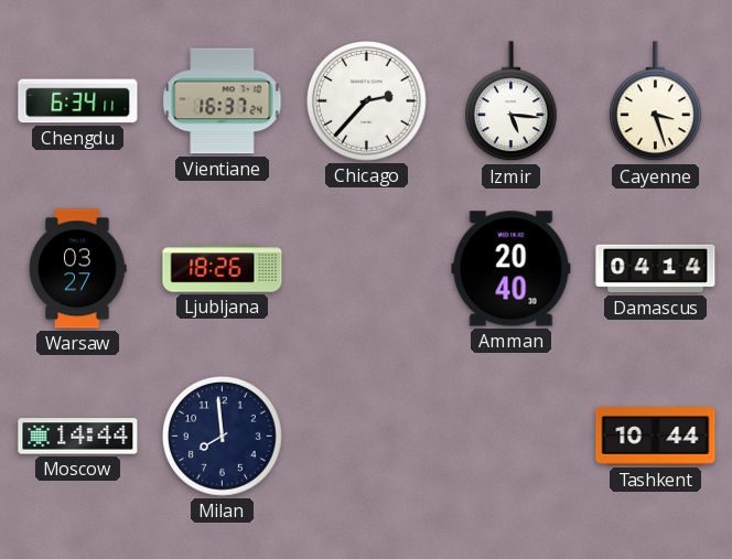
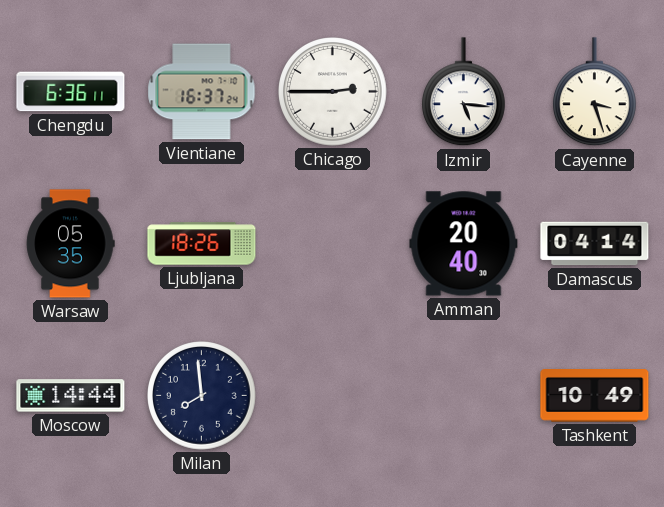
Chengdu: 6:34 -> 6:36
Chicago: 2:37 -> 2:45
Warsaw: 03:27 -> 05:35
Tashkent: 10:44 -> 10:49
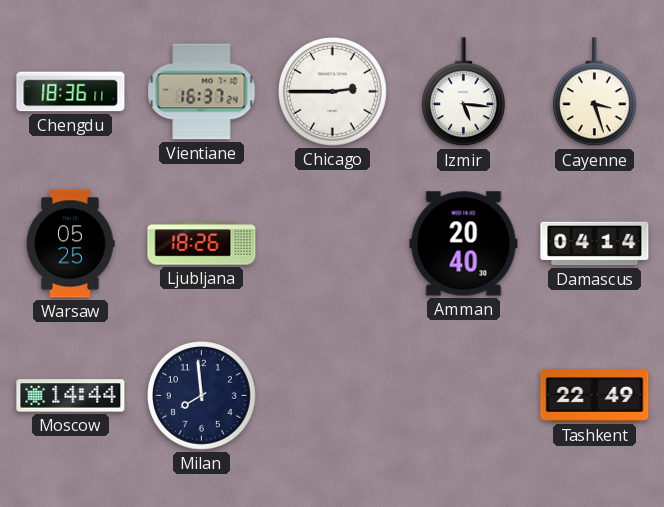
Chengdu: 6:36 -> 18:36
Warsaw: 05:35 -> 05:25
Tashkent: 10:49 -> 22:49
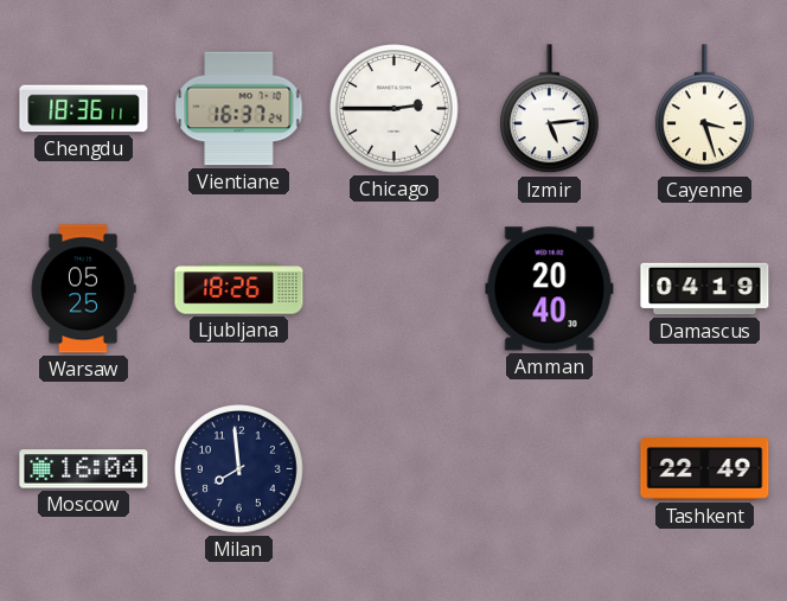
Izmir: 5:16 -> 5:14
Damascus: 04:14 -> 04:19
Moscow: 14:44 -> 16:04
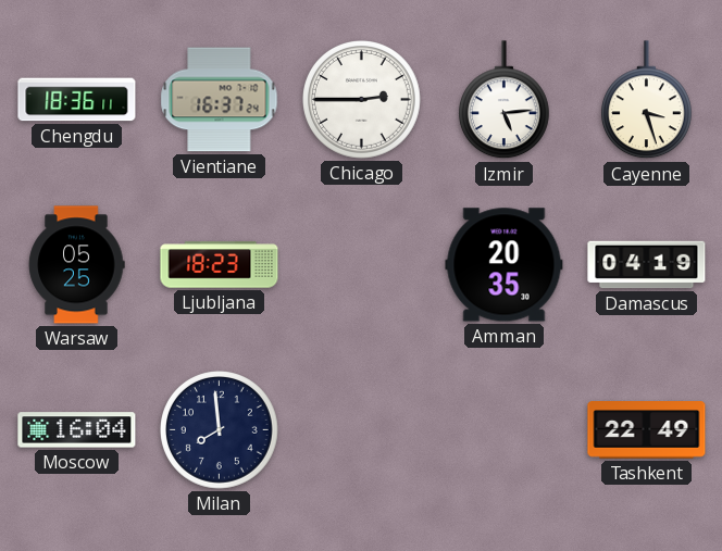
Ljubljana: 18:26 -> 18:23
Amman: 20:40 -> 20:35
